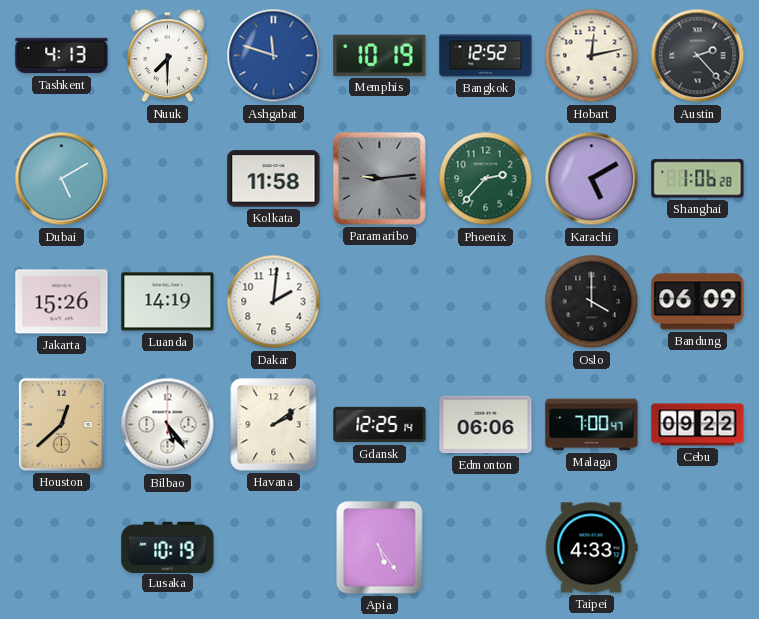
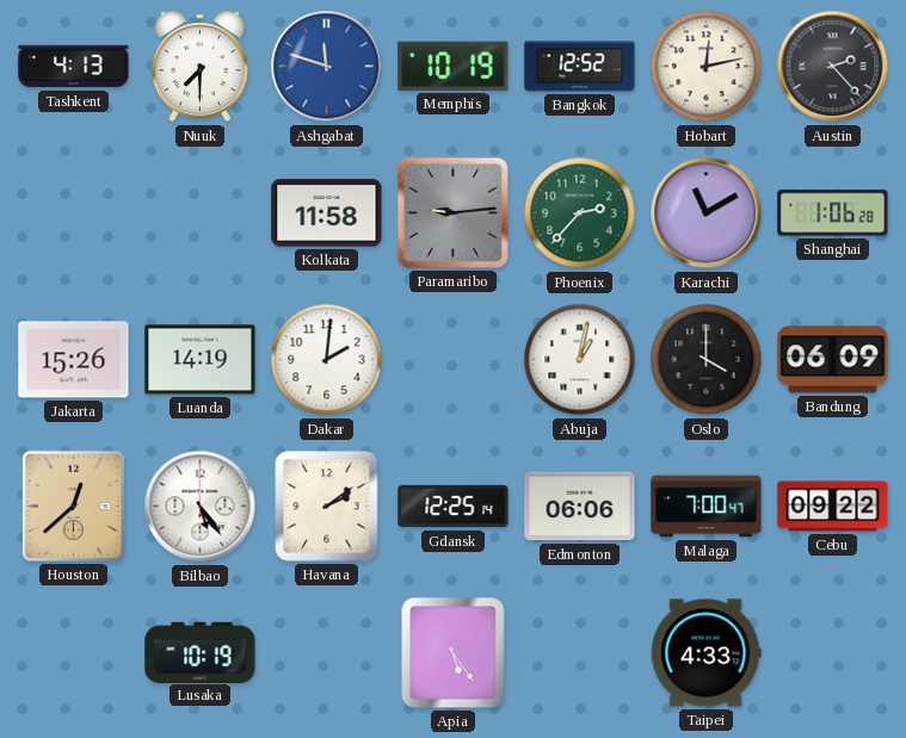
Dubai: 5:10 -> none
Karachi: 5:10 -> 11:10
Abuja: none -> 1:02
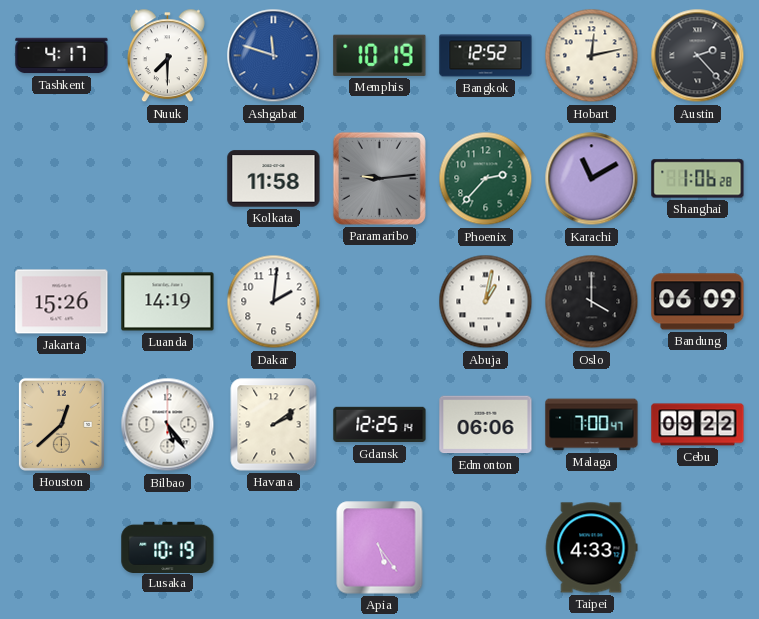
Tashkent: 4:13 -> 4:17
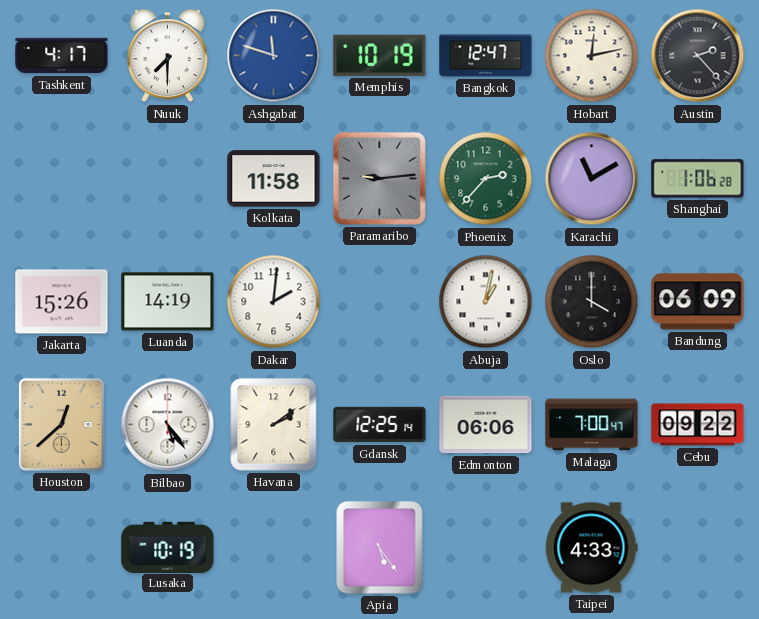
Bangkok: 12:52 -> 12:47
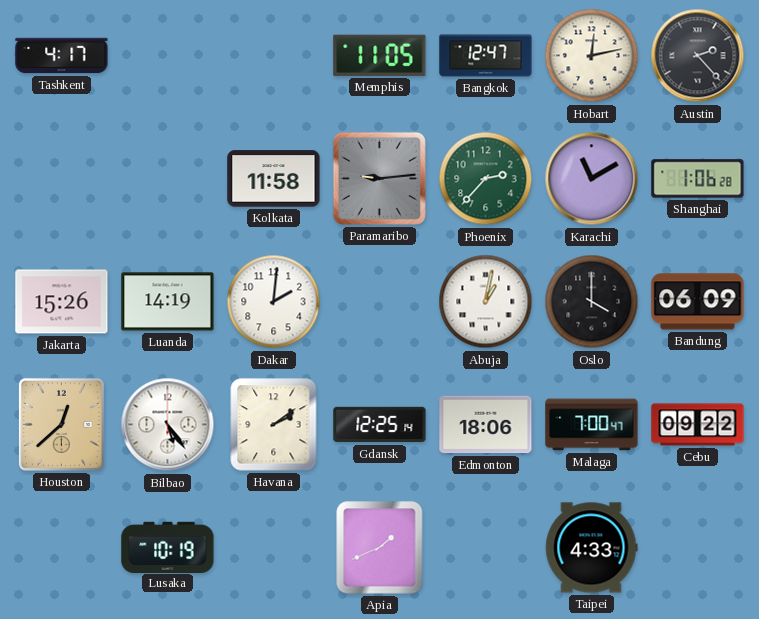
Nuuk: 7:30 -> none
Ashgabat: 11:48 -> none
Memphis: 10:19 -> 11:05
Edmonton: 06:06 -> 18:06
Apia: 5:24 -> 1:41
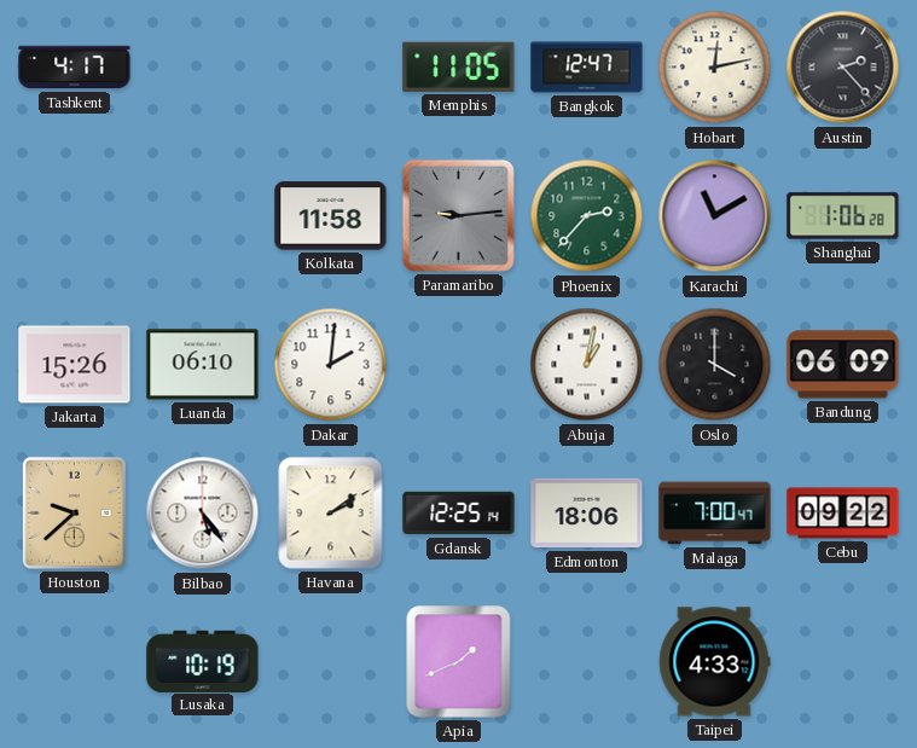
Luanda: 14:19 -> 06:10
Houston: 12:38 -> 9:38
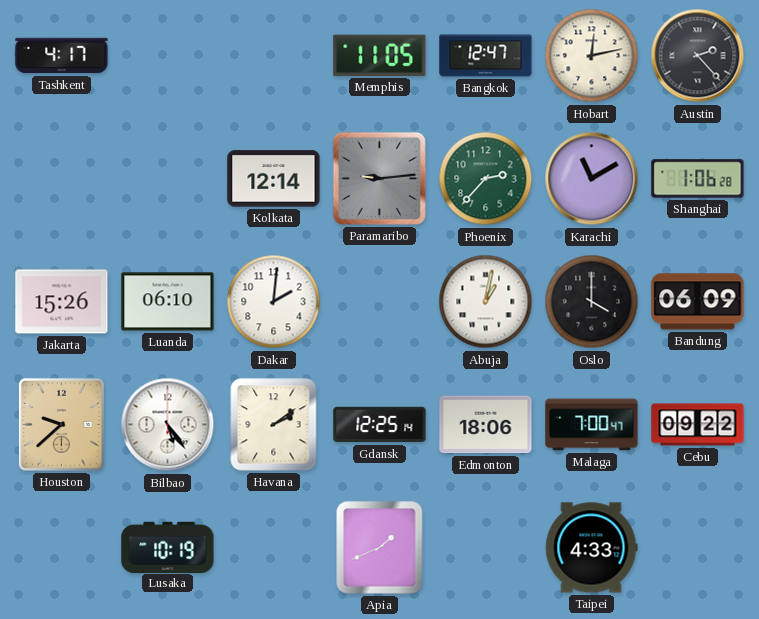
Kolkata: 11:58 -> 12:14
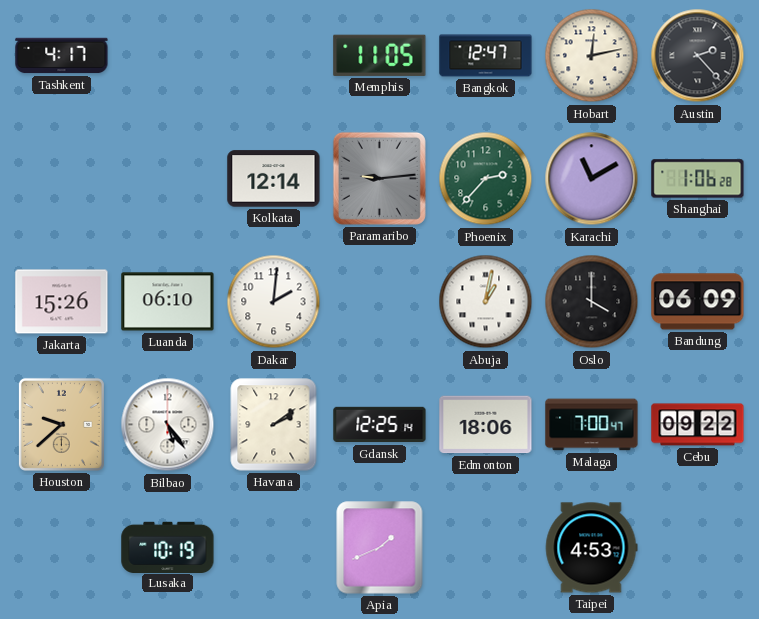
Taipei: 4:33 -> 4:53
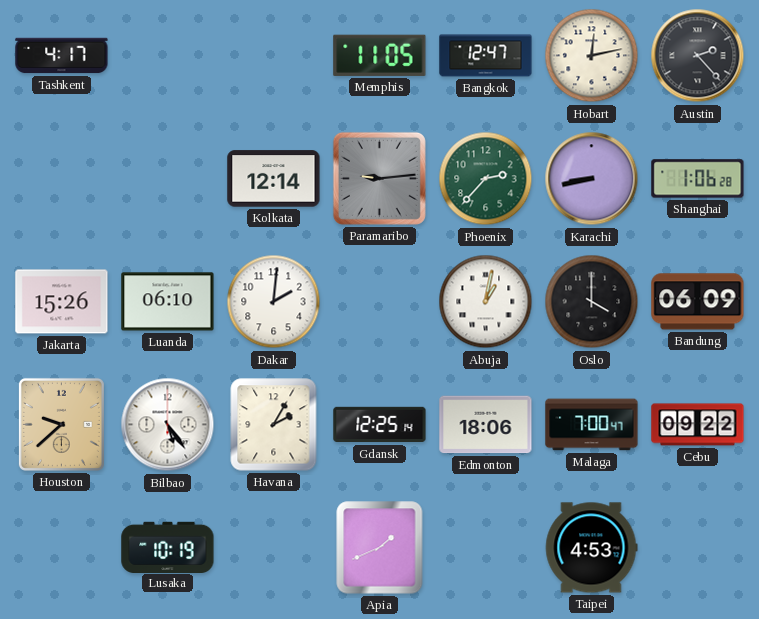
Karachi: 11:10 -> 8:43
Havana: 2:09 -> 2:05
